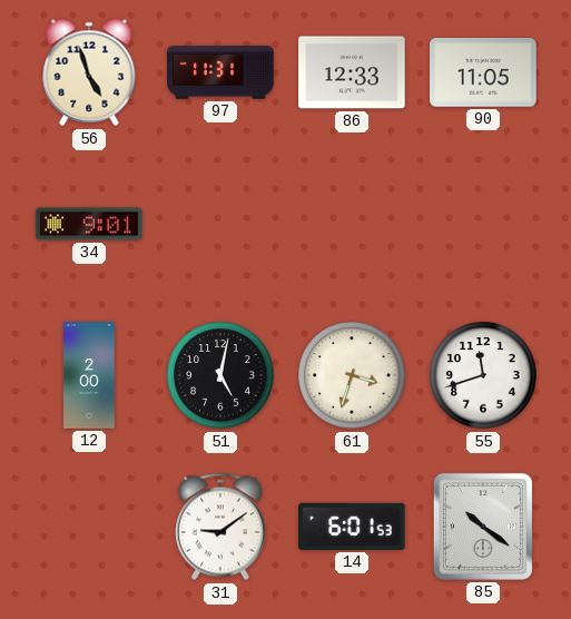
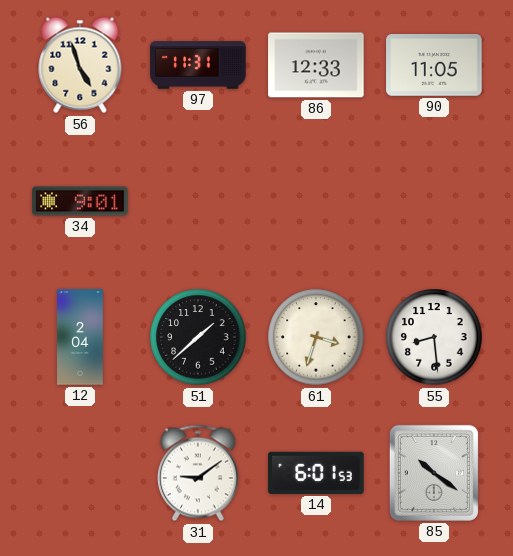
12: 2:00 -> 2:04
51: 5:02 -> 1:38
55: 11:42 -> 8:29
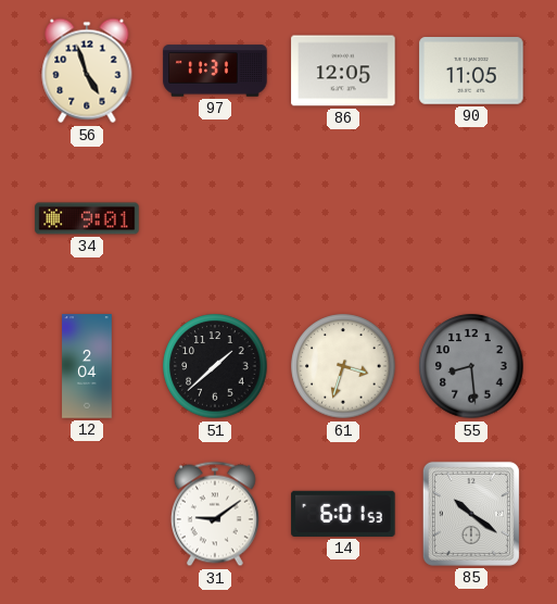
86: 12:33 -> 12:05
55 dial: white -> grey
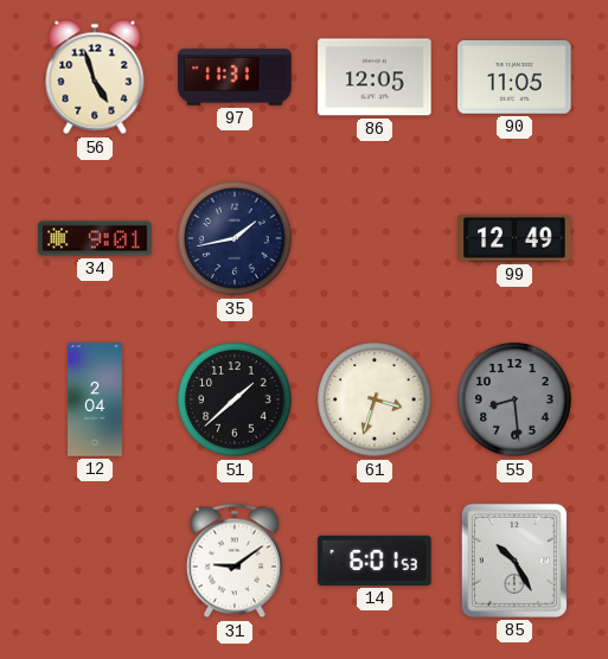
35: none -> 1:43
99: none -> 12:49
85: 10:21 -> 10:25
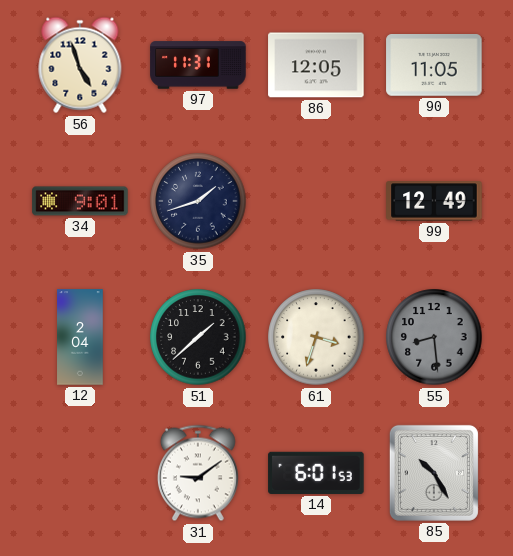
35: 1:43 -> 1:42
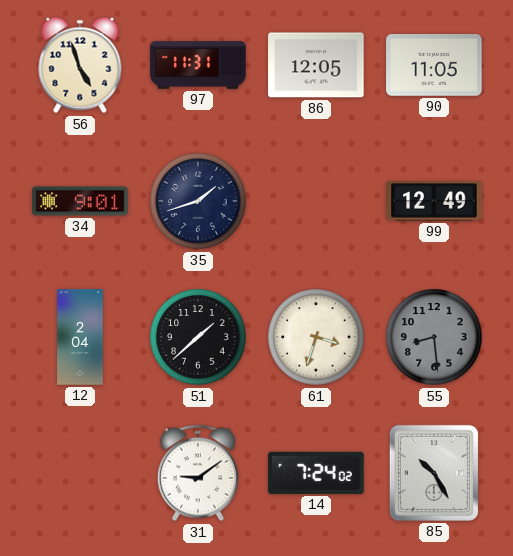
14: 6:01 -> 7:24
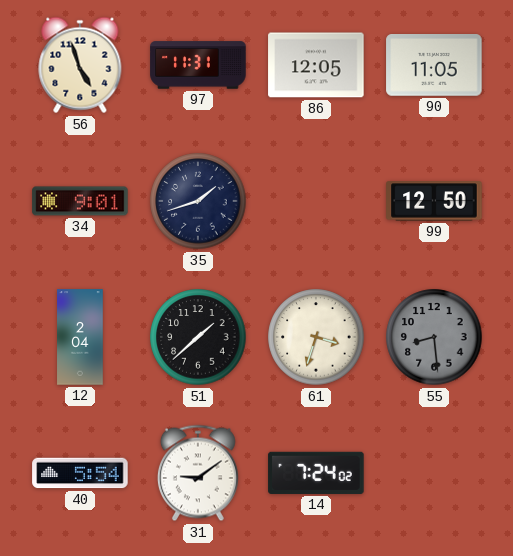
99: 12:49 -> 12:50
40: none -> 5:54
85: 10:25 -> none
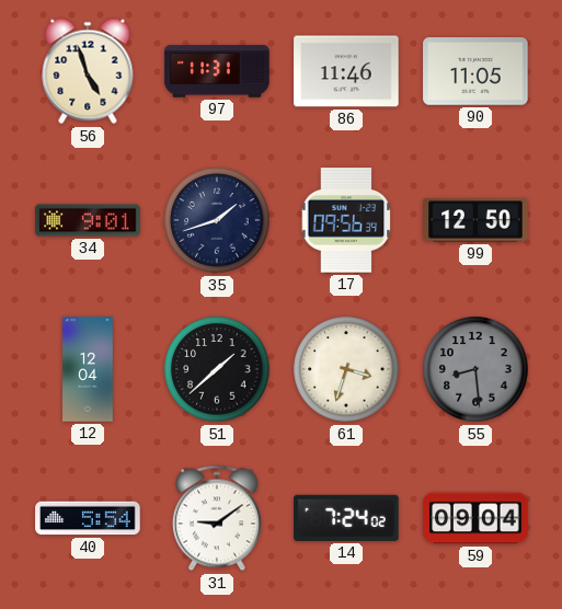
86: 12:05 -> 11:46
17: none -> 09:56
12: 2:04 -> 12:04
59: none -> 09:04
